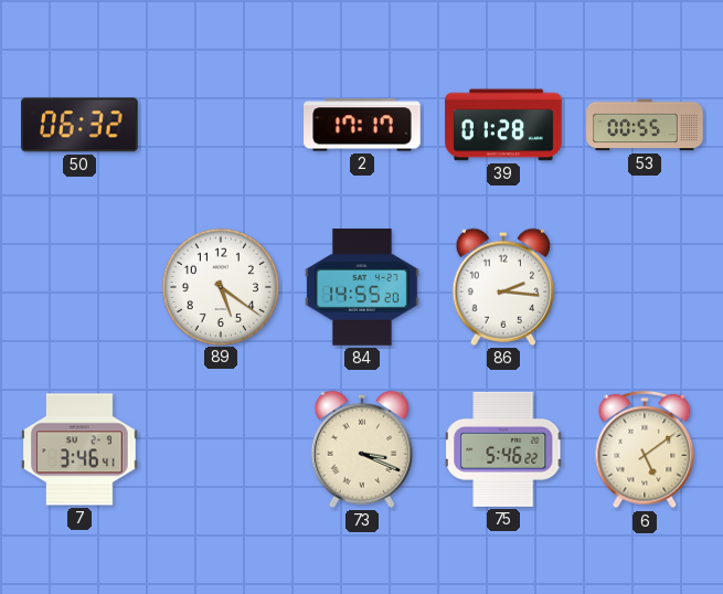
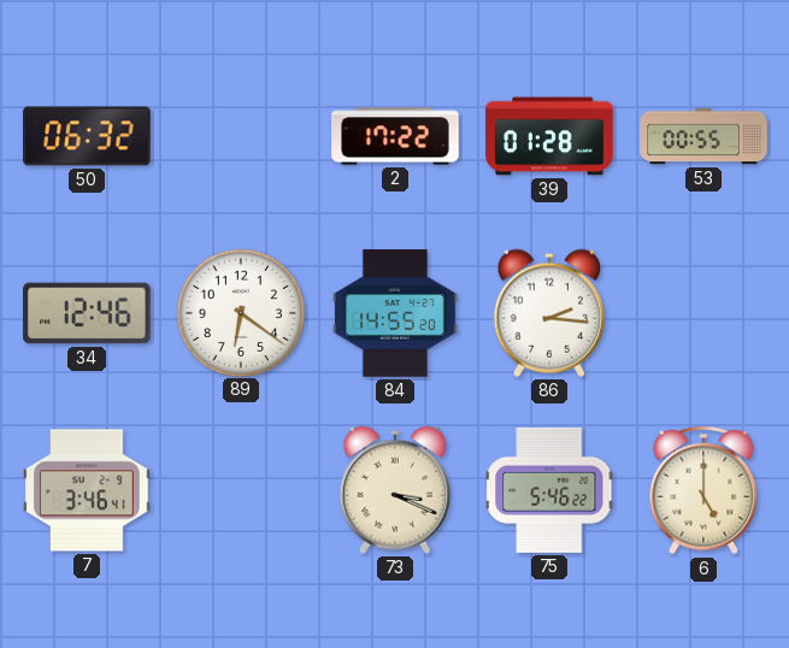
2: 17:17 -> 17:22
34: none -> 12:46
89: 5:21 -> 6:21
6: 5:09 -> 5:00
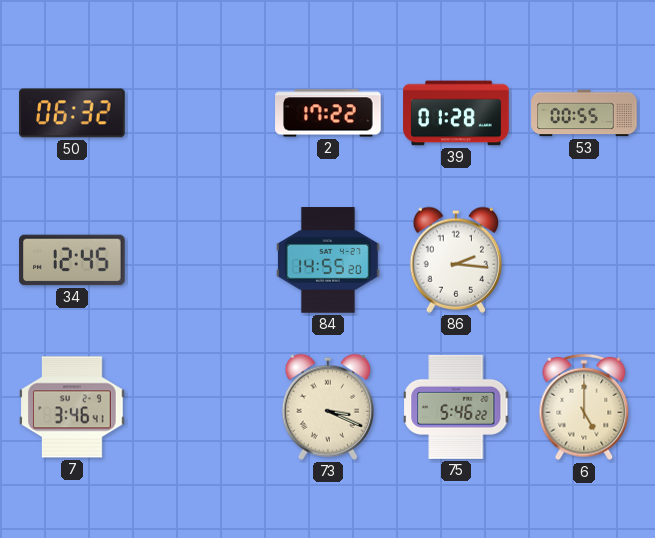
34: 12:46 -> 12:45
89: 6:21 -> none
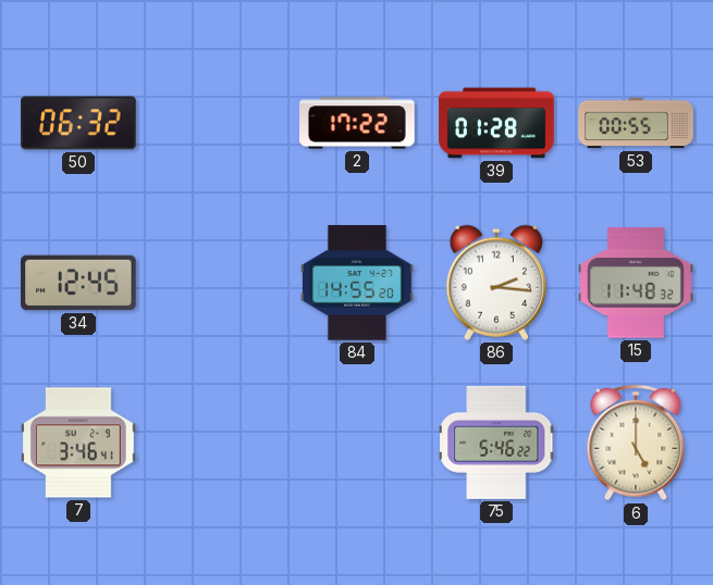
15: none -> 11:48
73: 3:19 -> none
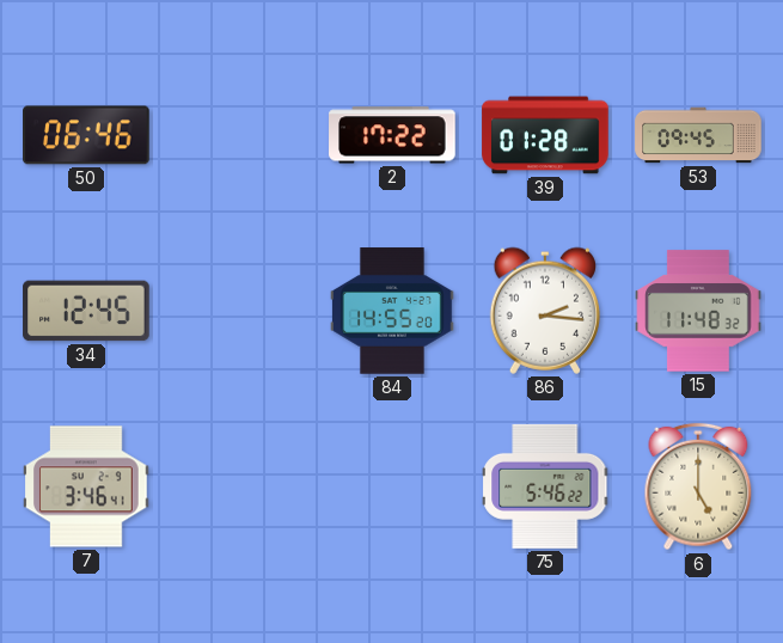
50: 06:32 -> 06:46
53: 00:55 -> 09:45
